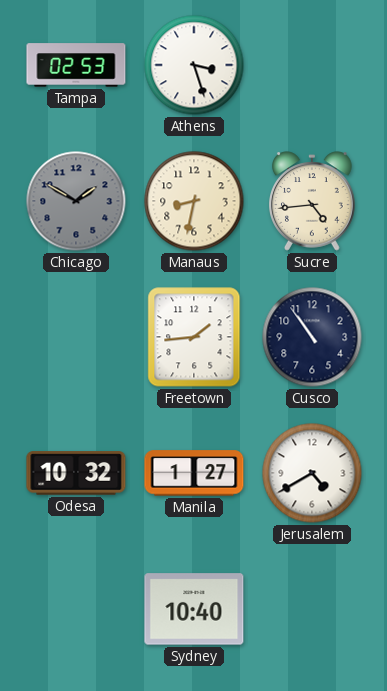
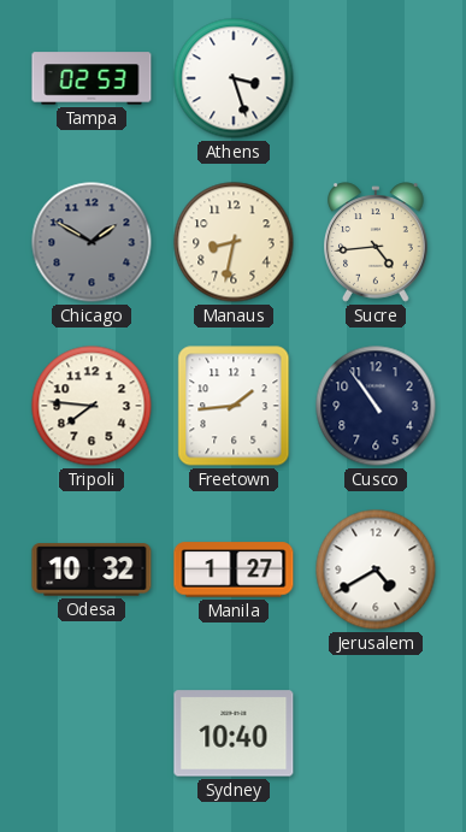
Tripoli: none -> 7:46
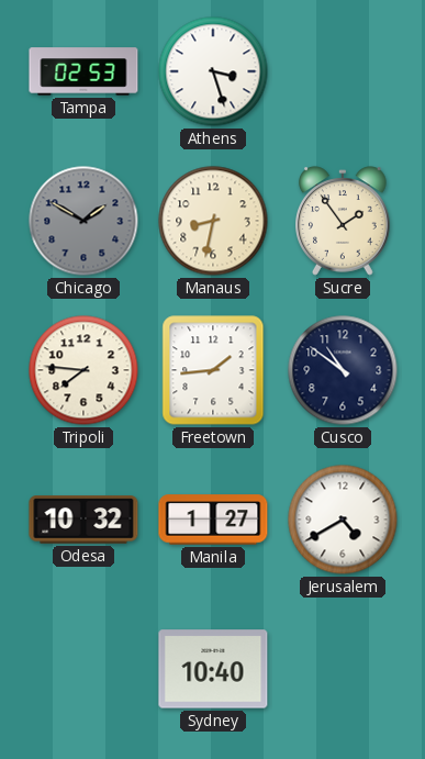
Sucre: 4:44 -> 1:54
Cusco: 10:54 -> 10:51
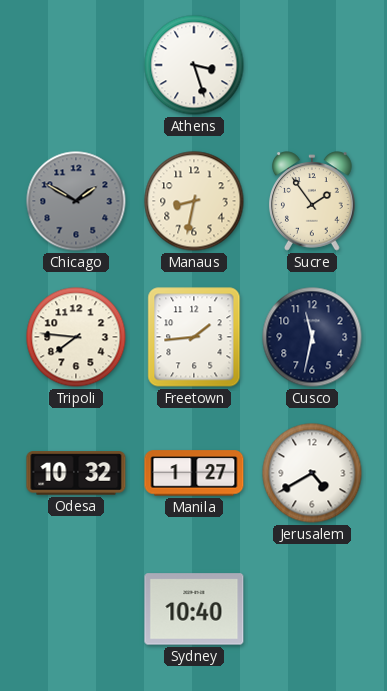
Tampa: 02:53 -> none
Cusco: 10:51 -> 11:32
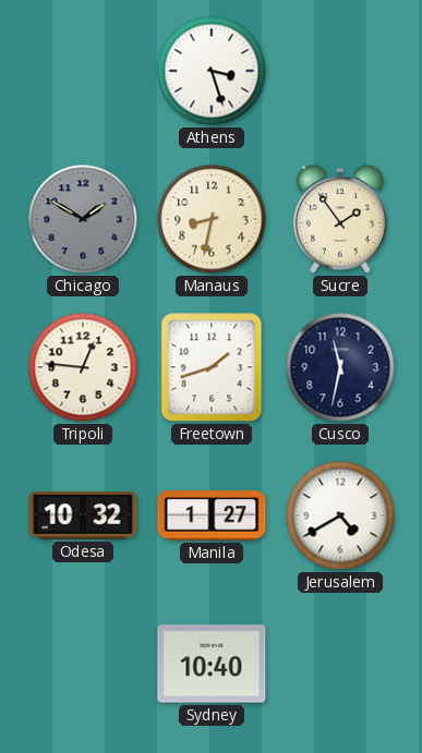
Tripoli: 7:46 -> 12:46
Freetown: 1:44 -> 1:42
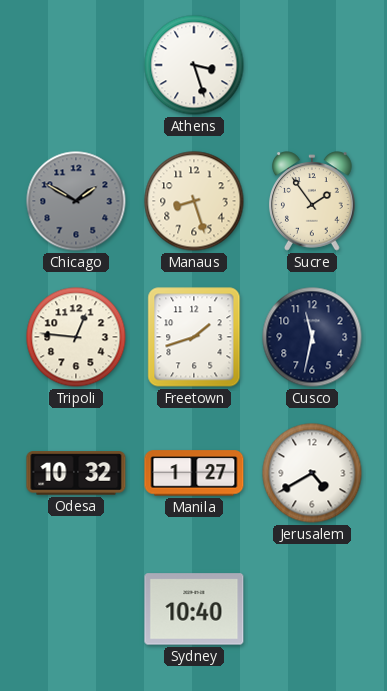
Manaus: 8:32 -> 8:27
